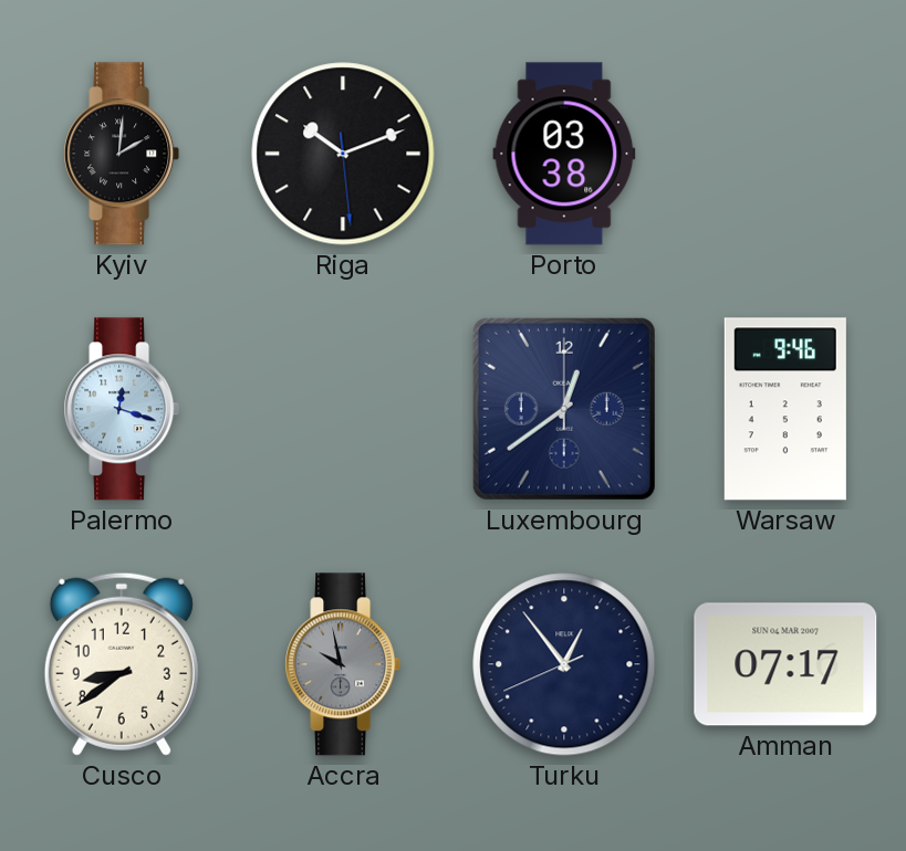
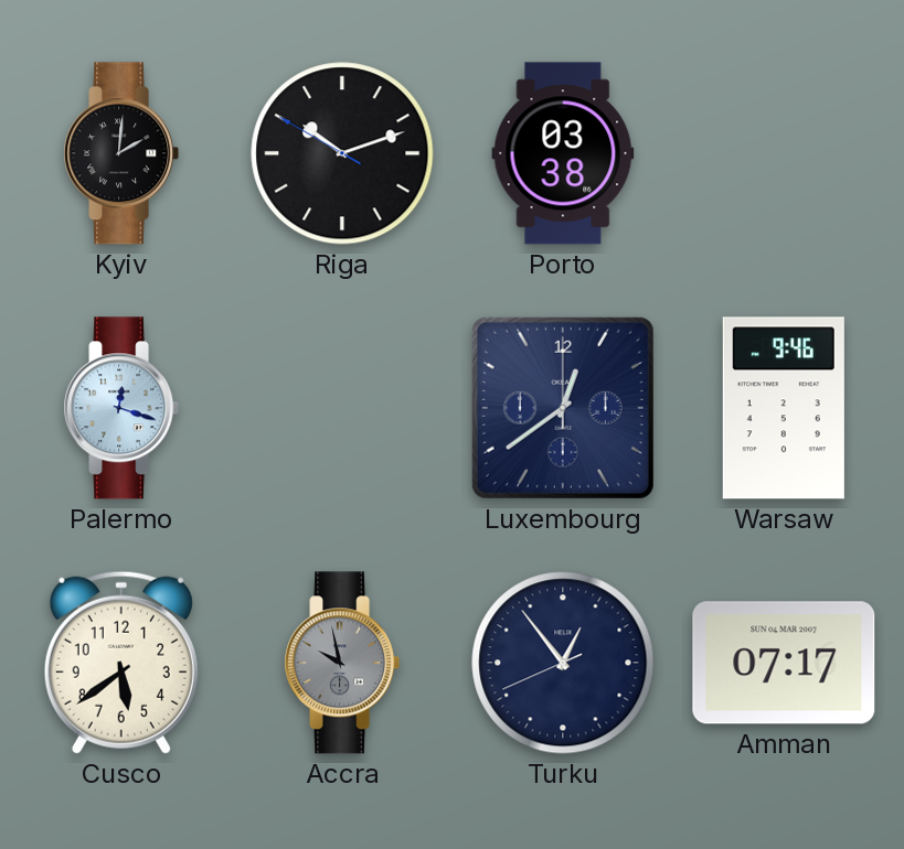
Riga: 10:11:29 -> 10:11:50
Cusco: 8:39 -> 5:39
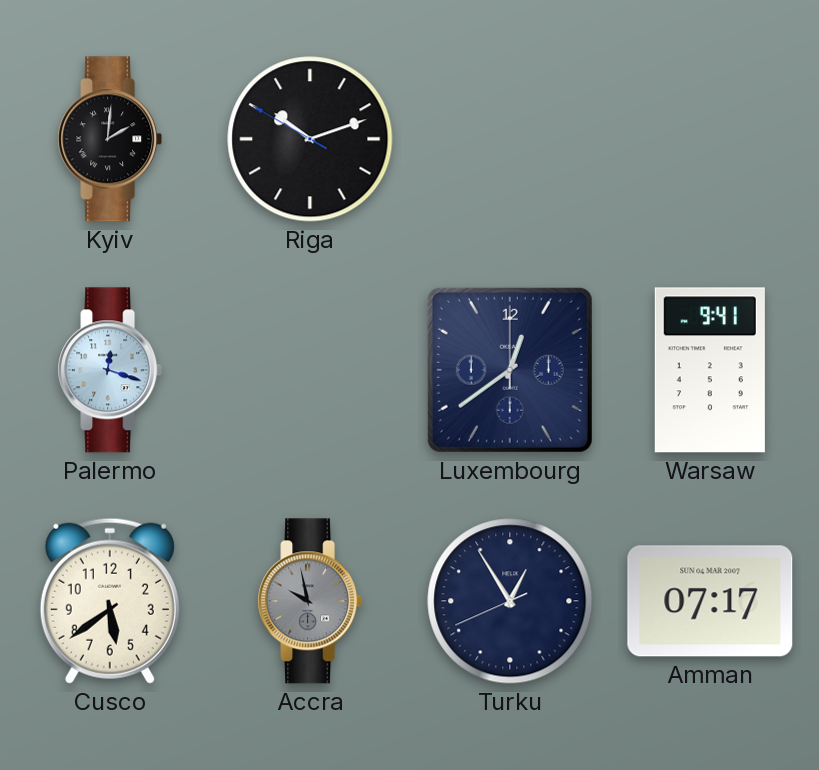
Porto: 03:38 -> none
Warsaw: 9:46 -> 9:41
Turku: 12:53 -> 12:54
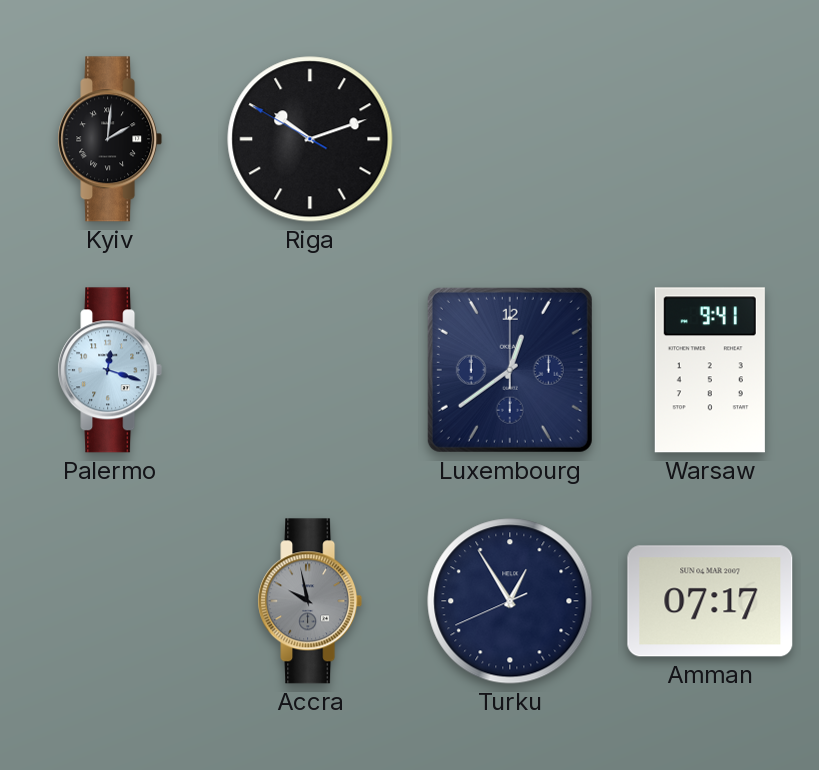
Cusco: 5:39 -> none
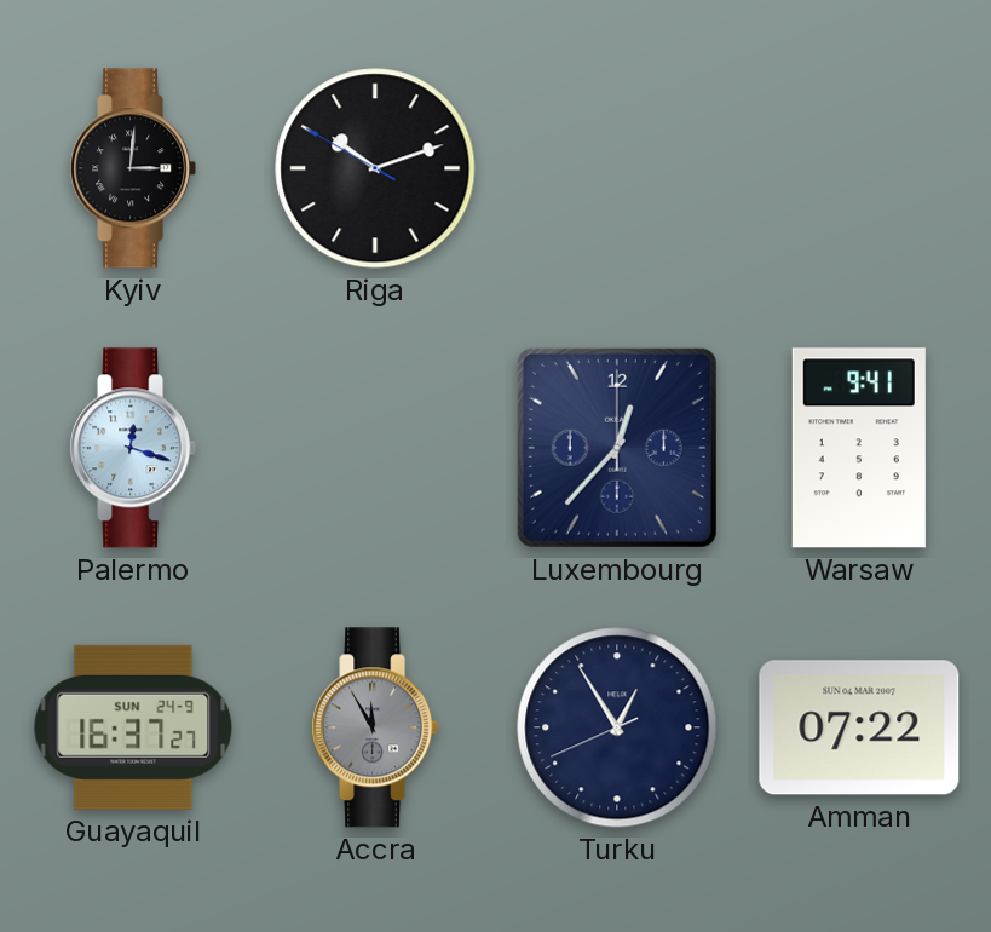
Kyiv: 2:01 -> 3:01
Luxembourg: 12:39 -> 12:37
Guayaquil: none -> 16:37
Accra: 9:58 -> 11:55
Amman: 07:17 -> 07:22
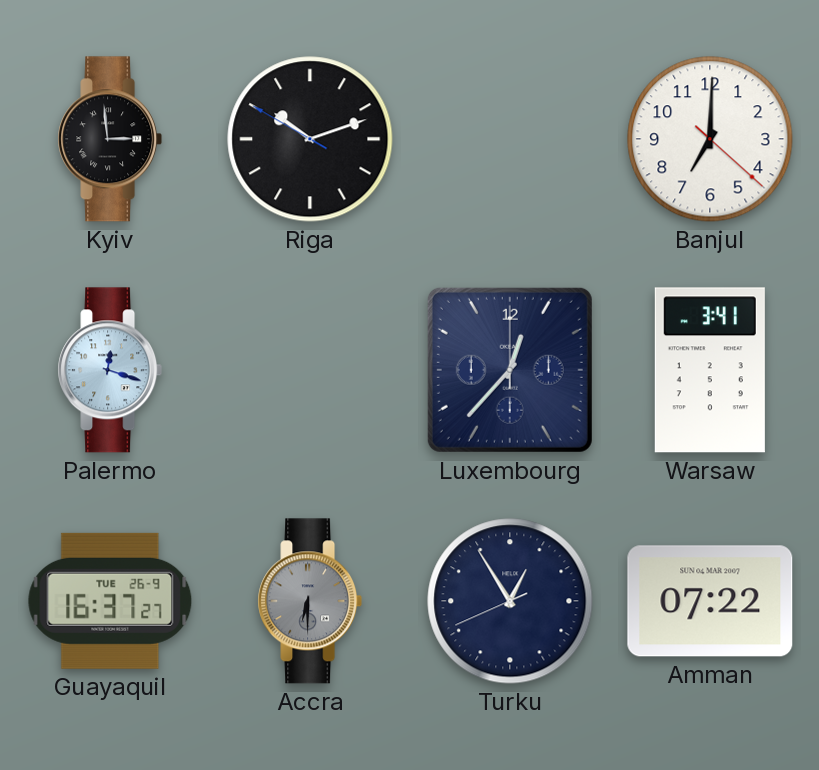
Kyiv: 3:01 -> 2:59
Banjul: none -> 7:00
Warsaw: 9:41 -> 3:41
Guayaquil date: SUN 24-9 -> TUE 26-9
Accra: 11:55 -> 6:30
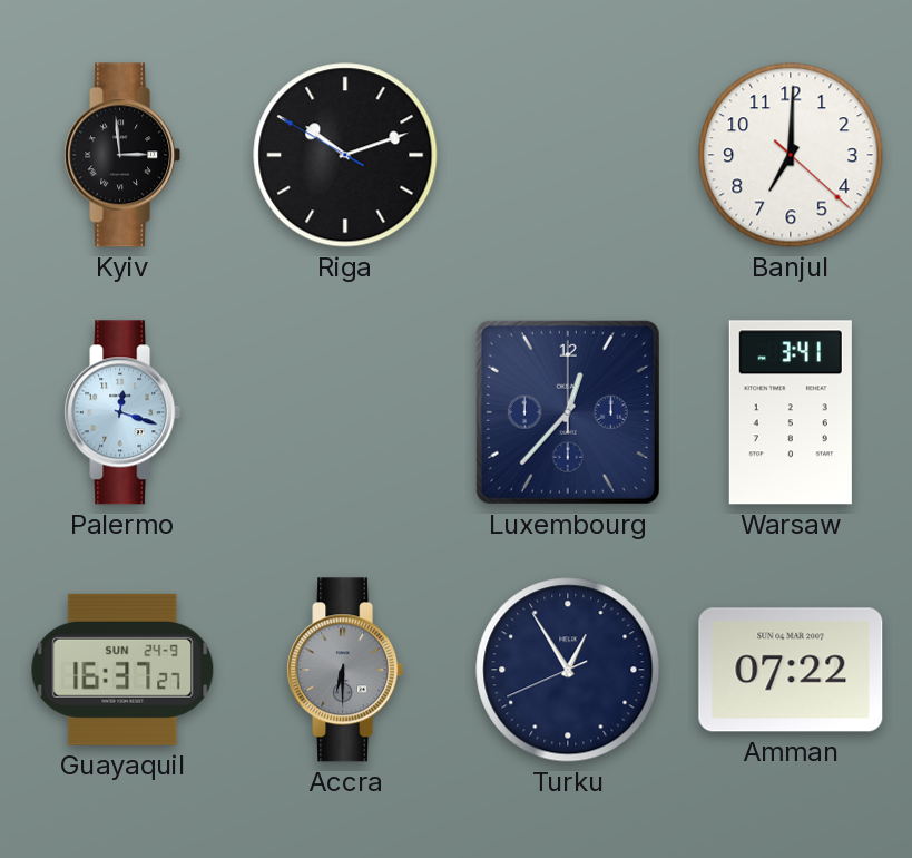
Guayaquil date: TUE 26-9 -> SUN 24-9
